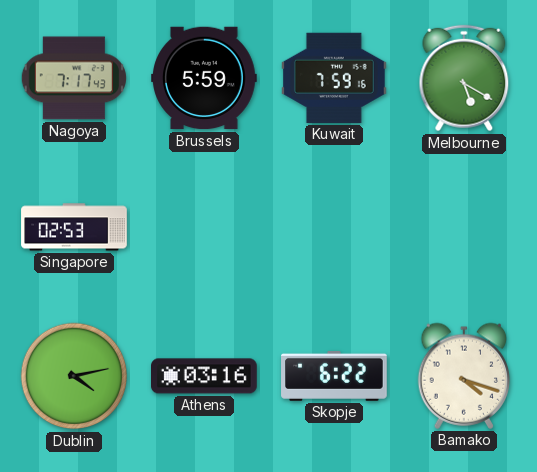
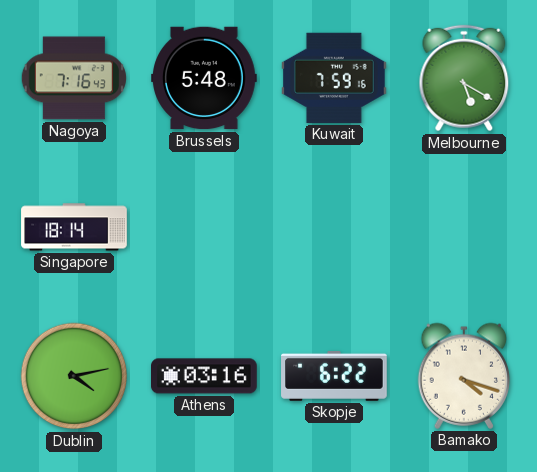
Nagoya: 7:17 -> 7:16
Brussels: 5:59 -> 5:48
Singapore: 02:53 -> 18:14
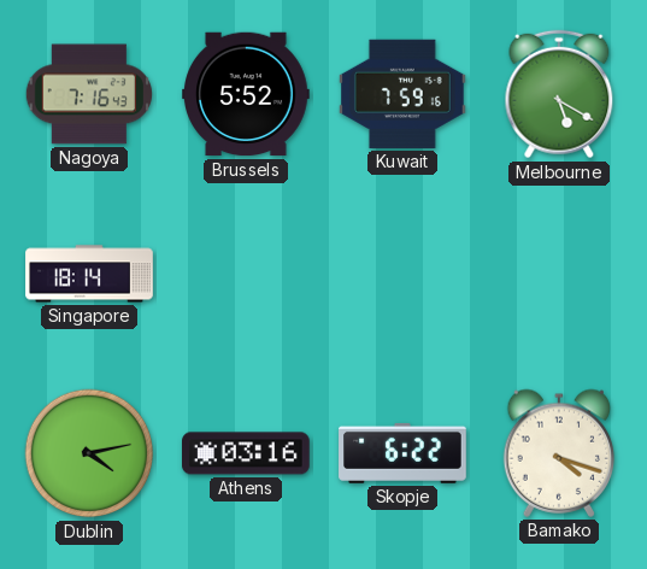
Brussels: 5:48 -> 5:52
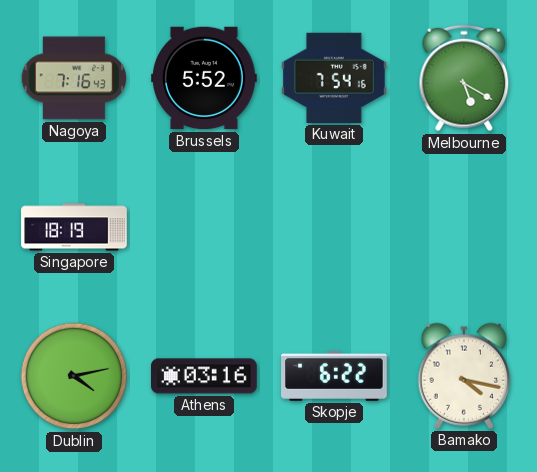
Kuwait: 7:59 -> 7:54
Singapore: 18:14 -> 18:19
Bamako: 4:18 -> 4:17
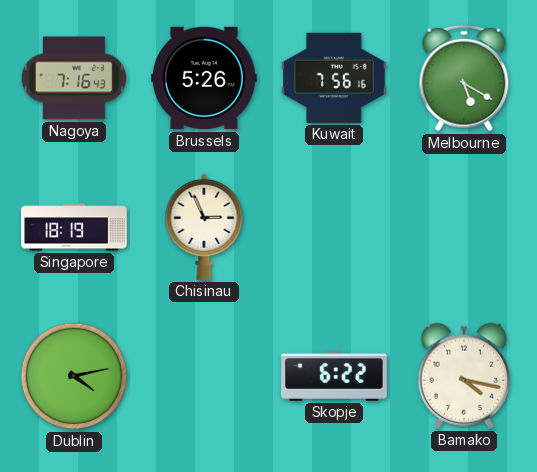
Brussels: 5:52 -> 5:26
Kuwait: 7:54 -> 7:56
Chisinau: none -> 2:56
Athens: 03:16 -> none
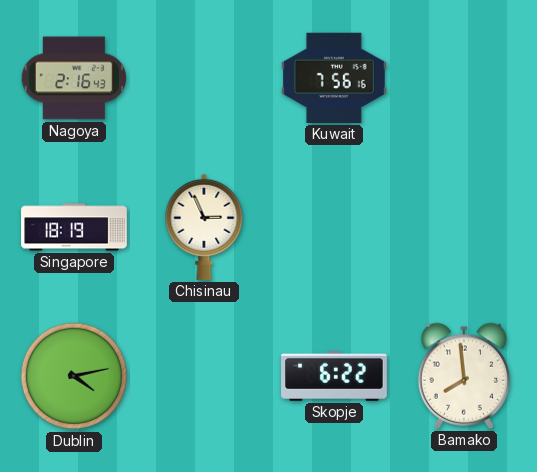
Nagoya: 7:16 -> 2:16
Brussels: 5:26 -> none
Melbourne: 5:20 -> none
Bamako: 4:17 -> 7:59
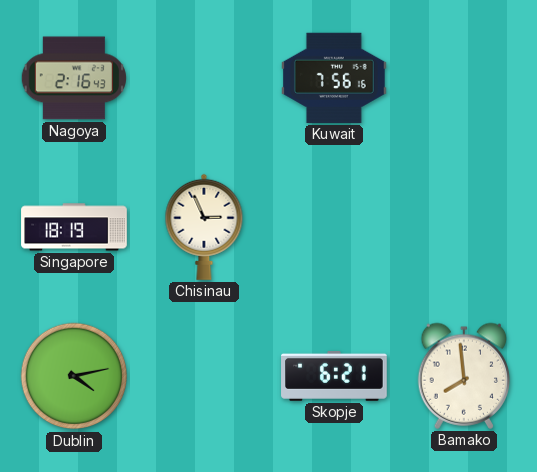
Skopje: 6:22 -> 6:21
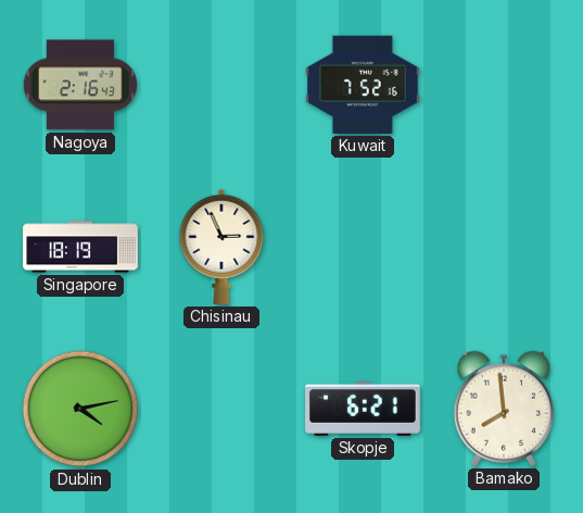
Kuwait: 7:56 -> 7:52
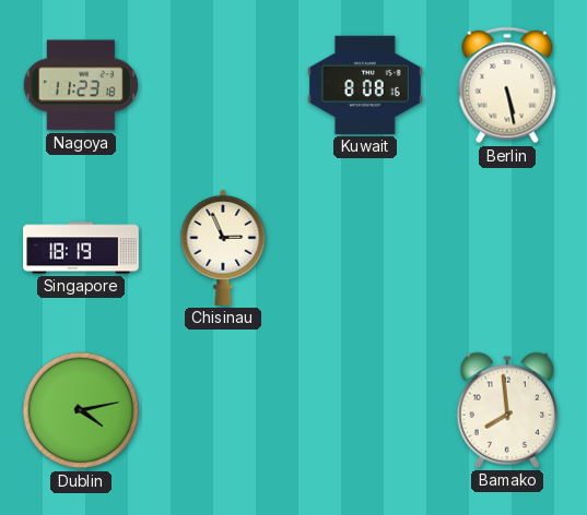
Nagoya: 2:16 -> 11:23
Kuwait: 7:52 -> 8:08
Berlin: none -> 5:28
Skopje: 6:21 -> none
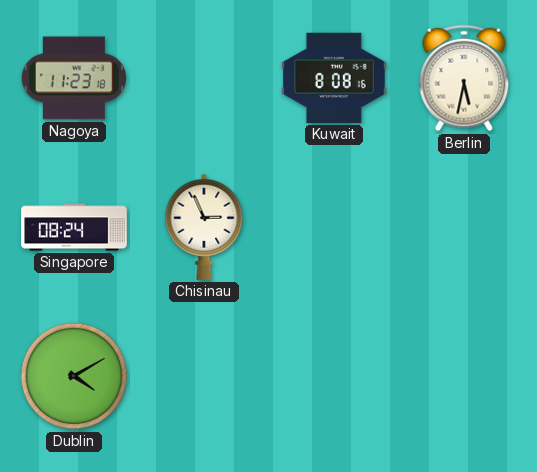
Berlin: 5:28 -> 5:32
Singapore: 18:19 -> 08:24
Dublin: 4:13 -> 4:10
Bamako: 7:59 -> none
